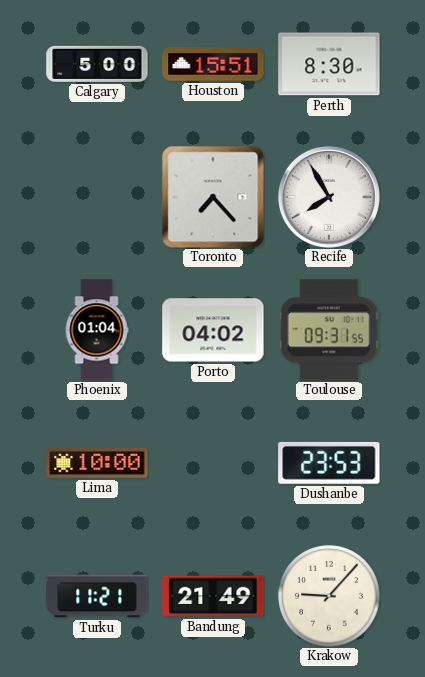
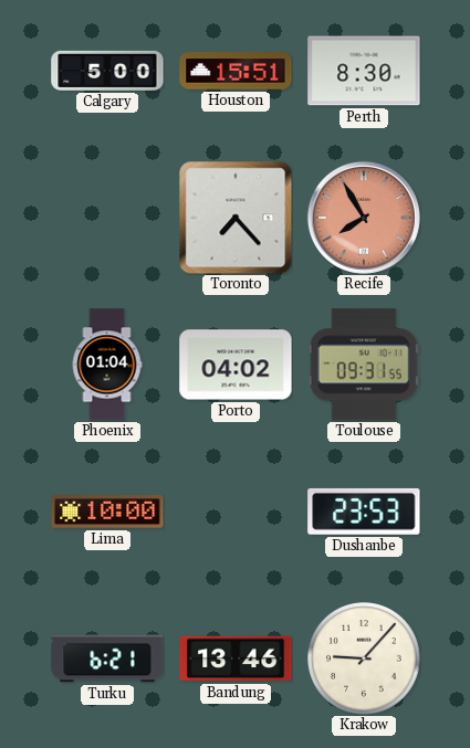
Recife dial: white -> salmon
Turku: 11:21 -> 6:21
Bandung: 21:49 -> 13:46
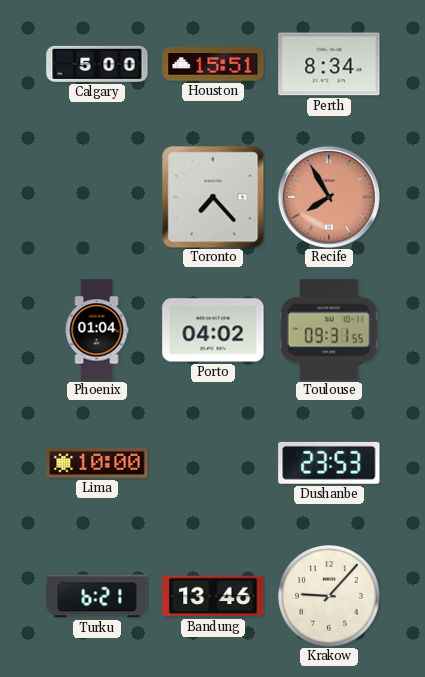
Perth: 8:30 -> 8:34
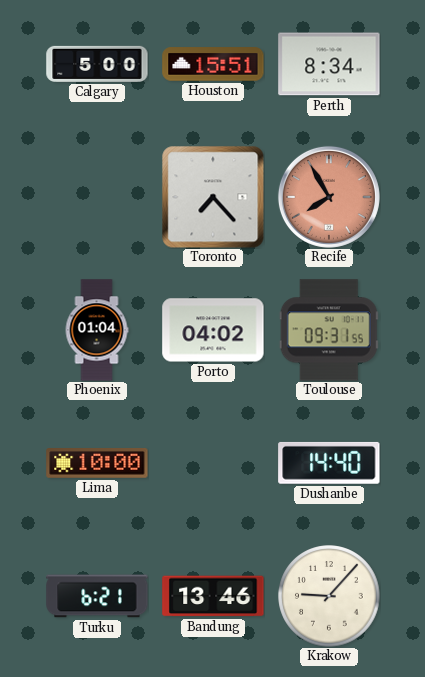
Dushanbe: 23:53 -> 14:40
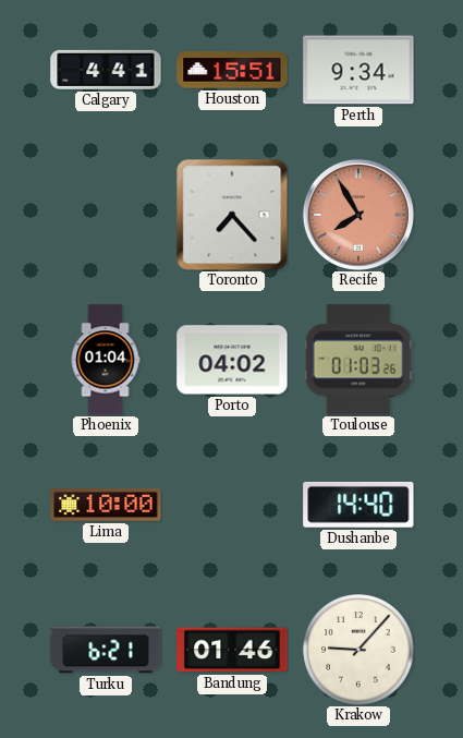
Calgary: 5:00 -> 4:41
Perth: 8:34 -> 9:34
Toulouse: 09:31 -> 01:03
Bandung: 13:46 -> 01:46
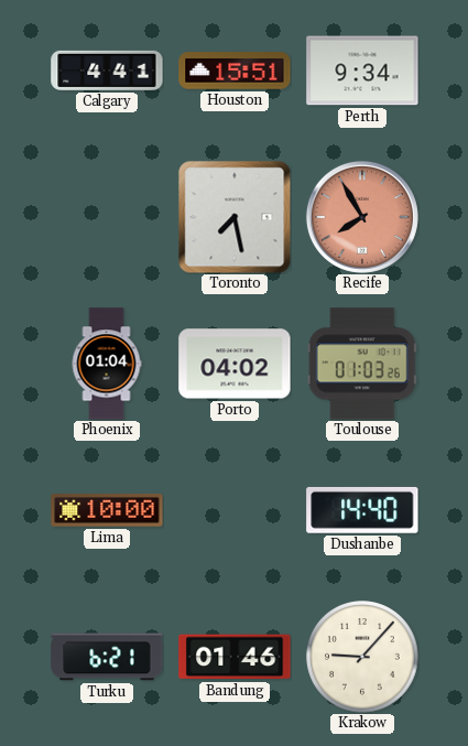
Toronto: 7:23 -> 7:28
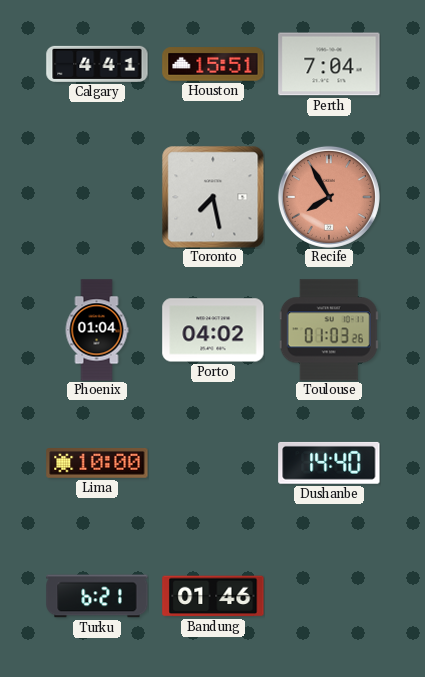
Perth: 9:34 -> 7:04
Krakow: 9:07 -> none
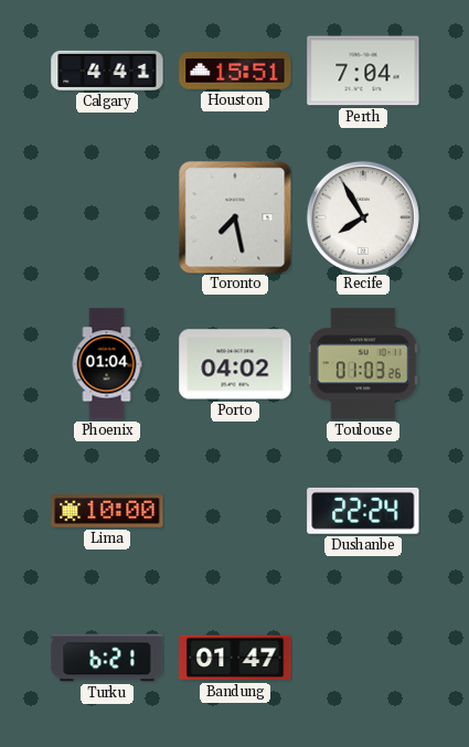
Recife dial: salmon -> white
Dushanbe: 14:40 -> 22:24
Bandung: 01:46 -> 01:47
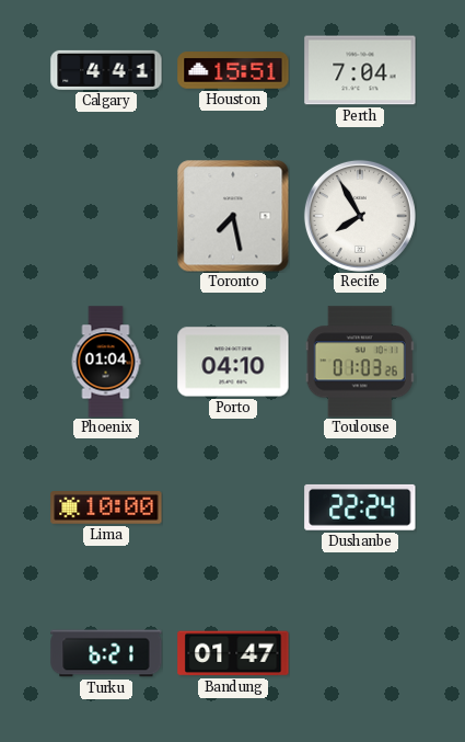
Porto: 04:02 -> 04:10
